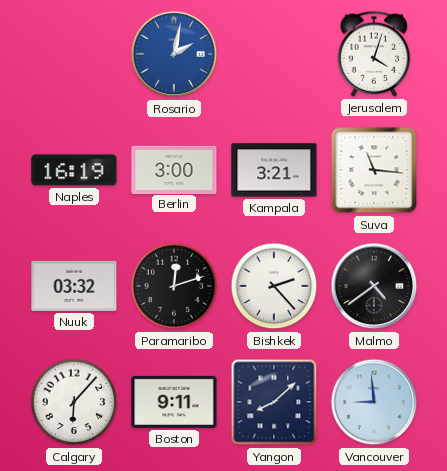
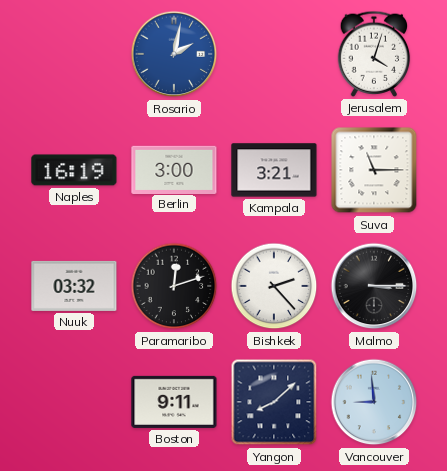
Suva: 11:16 -> 11:15
Malmo: 4:39 -> 3:15
Calgary: 6:07 -> none
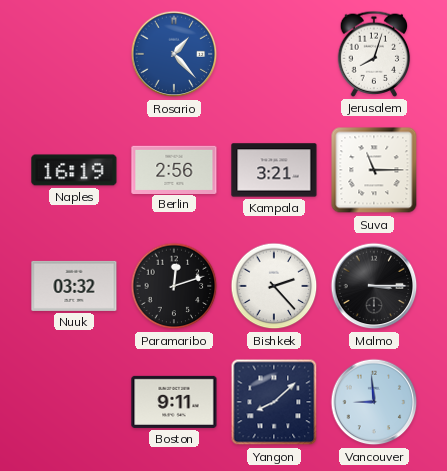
Rosario: 2:02 -> 1:23
Jerusalem: 4:03 -> 8:03
Berlin: 3:00 -> 2:56
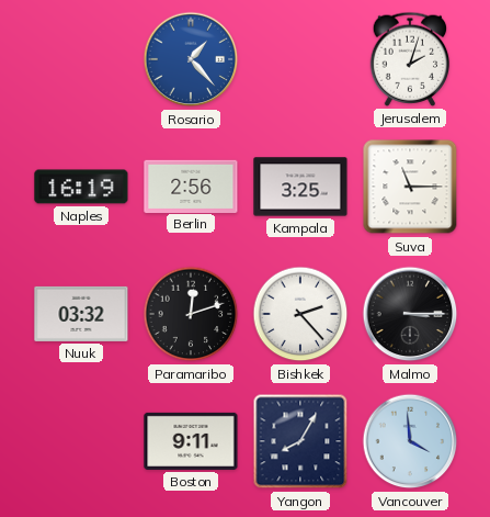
Jerusalem: 8:03 -> 2:03
Kampala: 3:21 -> 3:25
Yangon: 8:08 -> 8:05
Vancouver: 8:59 -> 3:59
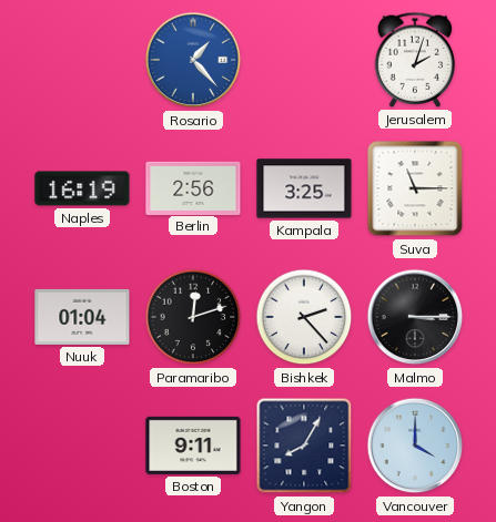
Nuuk: 03:32 -> 01:04
Vancouver: 3:59 -> 4:00
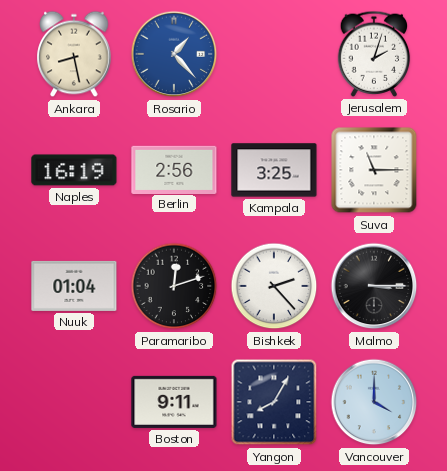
Ankara: none -> 8:28
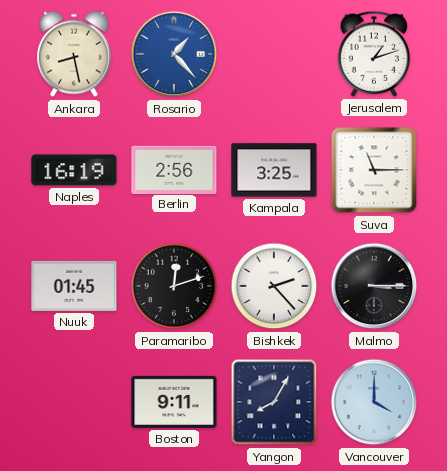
Jerusalem: 2:03 -> 1:12
Nuuk: 01:04 -> 01:45
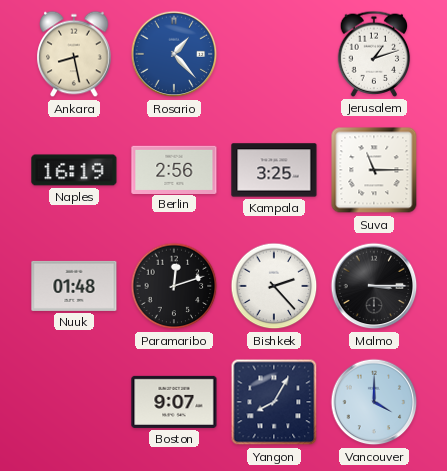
Nuuk: 01:45 -> 01:48
Boston: 9:11 -> 9:07
